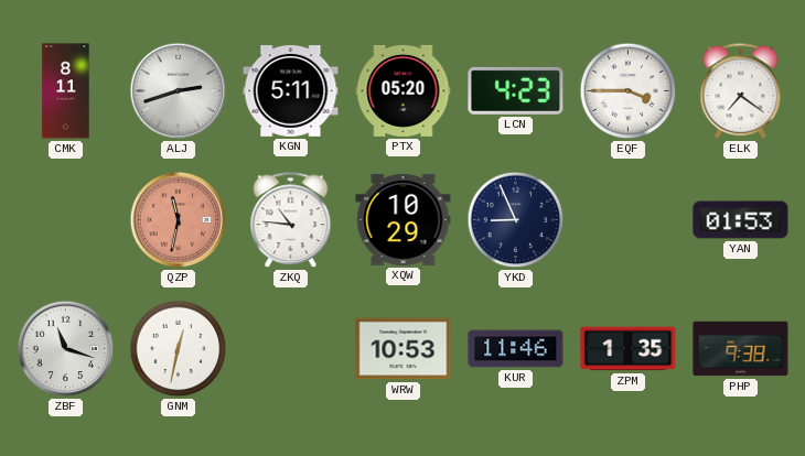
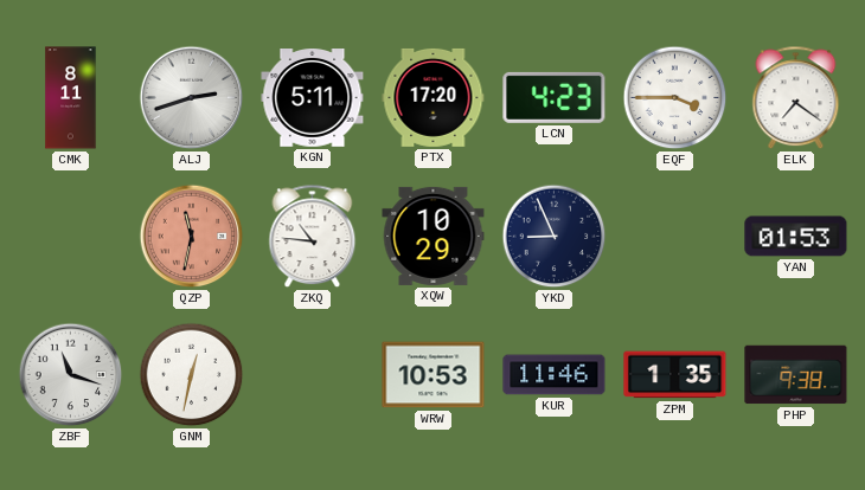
PTX: 05:20 -> 17:20
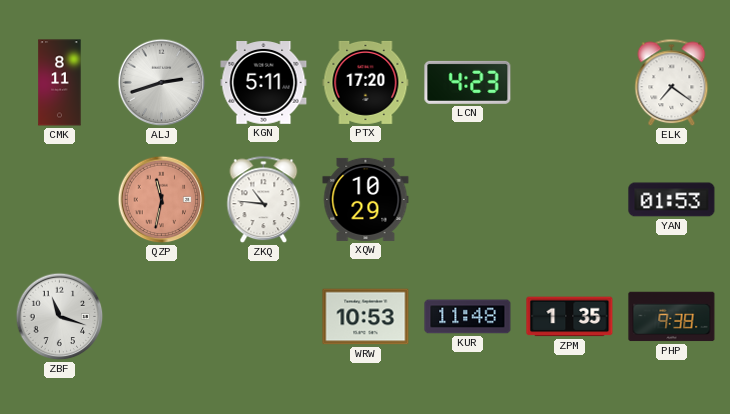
EQF: 3:45 -> none
YKD: 8:56 -> none
GNM: 12:32 -> none
KUR: 11:46 -> 11:48
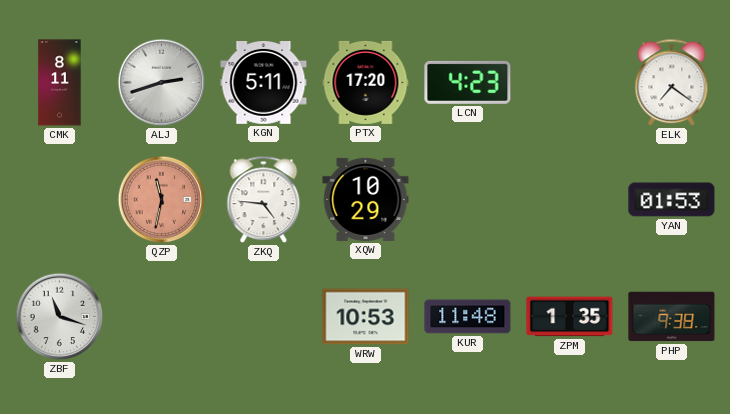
ZKQ: 10:46 -> 4:46
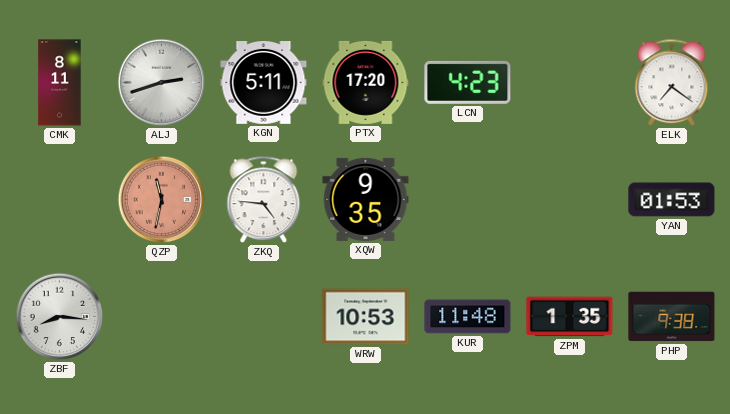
XQW: 10:29 -> 9:35
ZBF: 11:18 -> 8:16
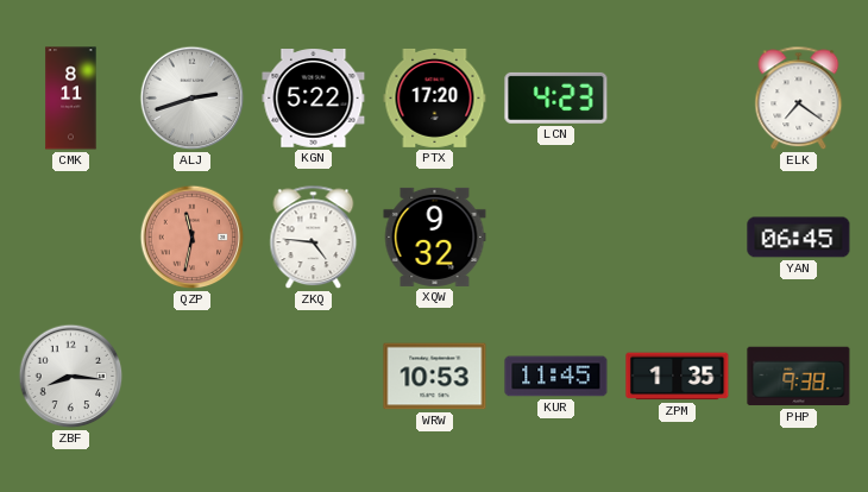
KGN: 5:11 -> 5:22
XQW: 9:35 -> 9:32
YAN: 01:53 -> 06:45
KUR: 11:48 -> 11:45
